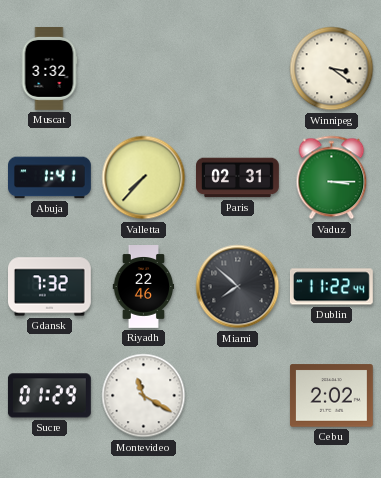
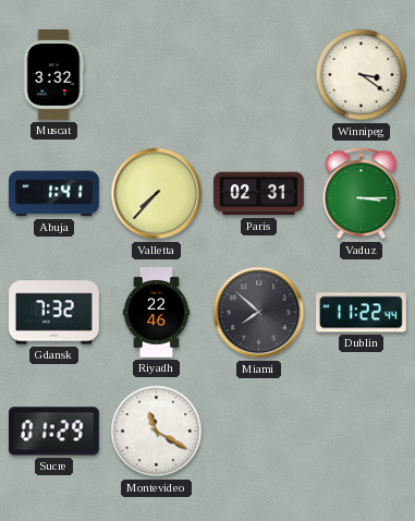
Cebu: 2:02 -> none
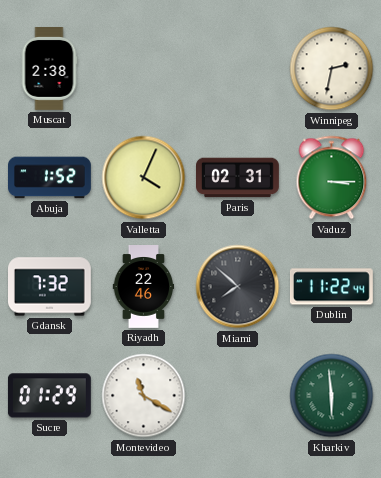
Muscat: 3:32 -> 2:38
Winnipeg: 3:21 -> 2:32
Abuja: 1:41 -> 1:52
Valletta: 7:37 -> 4:04
Kharkiv: none -> 5:59
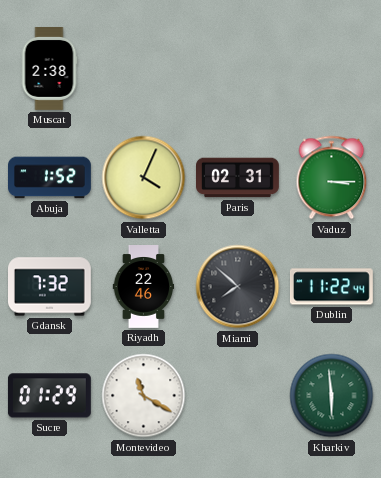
Winnipeg: 2:32 -> none
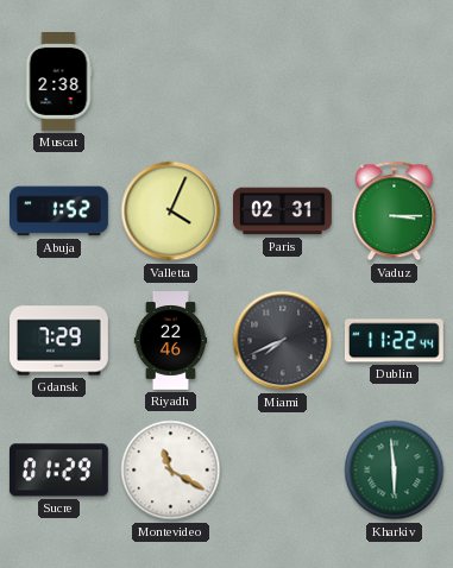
Gdansk: 7:32 -> 7:29
Miami: 7:52 -> 7:41
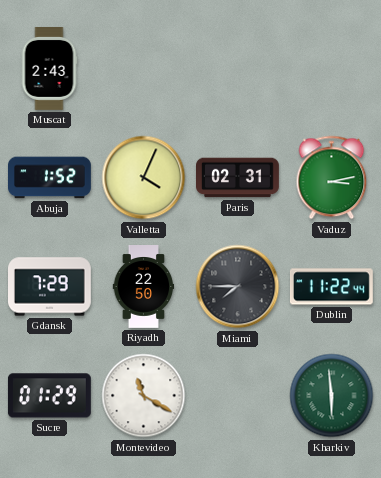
Muscat: 2:38 -> 2:43
Vaduz: 3:15 -> 3:13
Riyadh: 22:46 -> 22:50
Miami: 7:41 -> 7:45
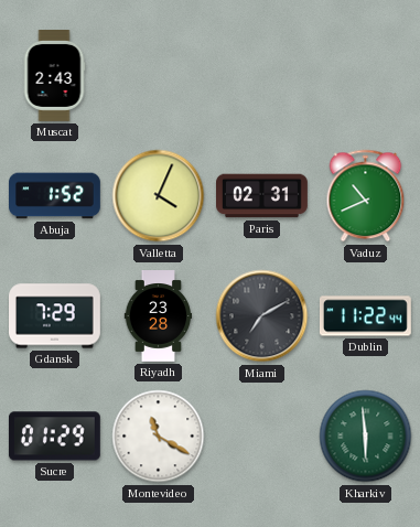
Vaduz: 3:13 -> 10:41
Riyadh: 22:50 -> 23:28
Miami: 7:45 -> 7:10
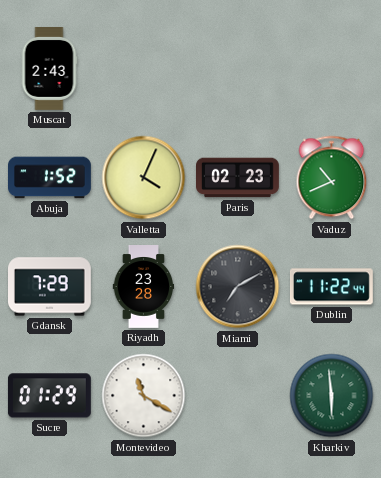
Paris: 02:31 -> 02:23
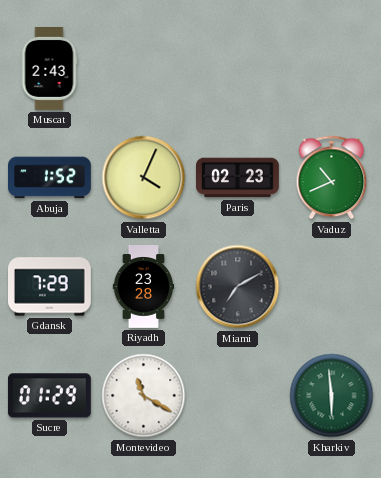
Dublin: 11:22 -> none
